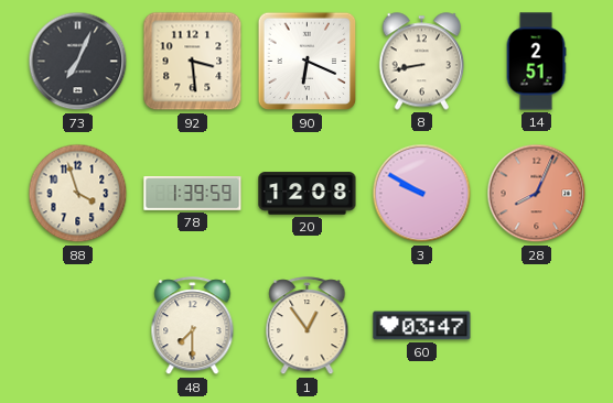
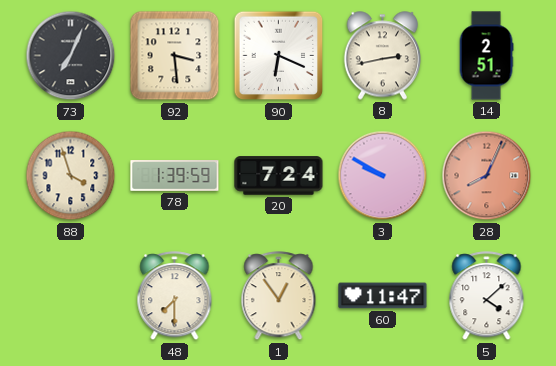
8: 8:43 -> 2:43
20: 12:08 -> 7:24
60: 03:47 -> 11:47
5: none -> 4:08
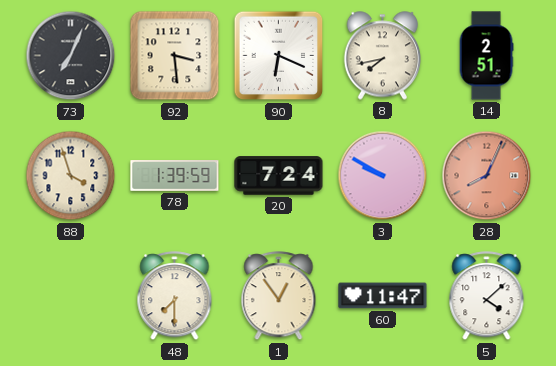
8: 2:43 -> 7:43
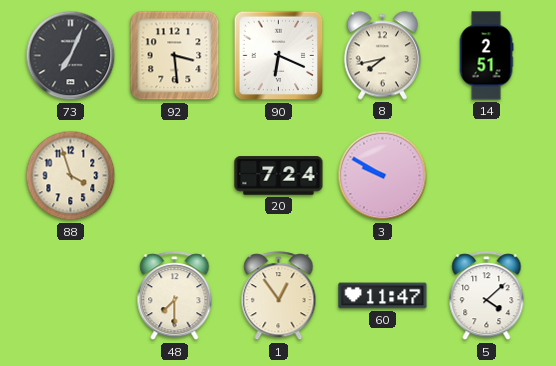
78: 1:39 -> none
28: 8:04 -> none
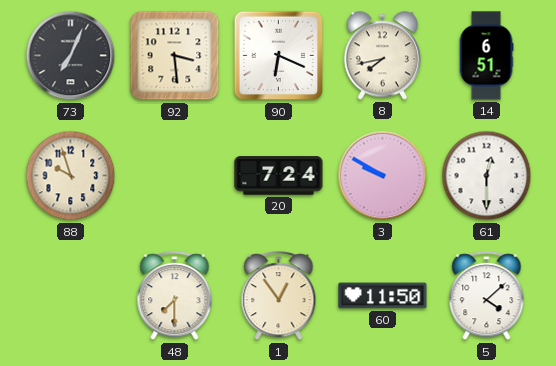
14: 2:51 -> 6:51
88: 3:57 -> 9:57
61: none -> 12:30
60: 11:47 -> 11:50
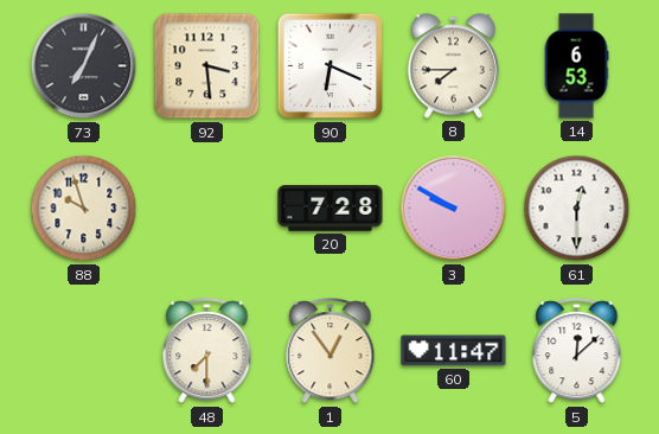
8: 7:43 -> 7:45
14: 6:51 -> 6:53
20: 7:24 -> 7:28
60: 11:50 -> 11:47
5: 4:08 -> 12:08
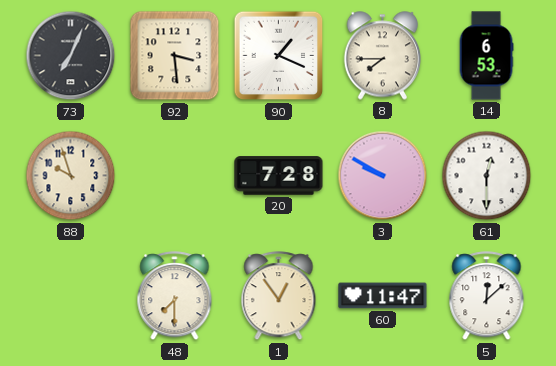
90: 6:19 -> 1:19
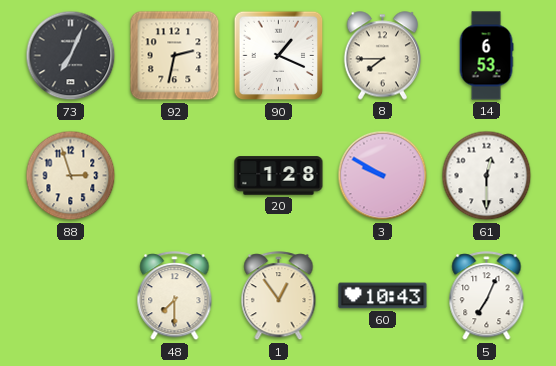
92: 3:29 -> 2:32
88: 9:57 -> 2:57
20: 7:28 -> 1:28
60: 11:47 -> 10:43
5: 12:08 -> 7:04
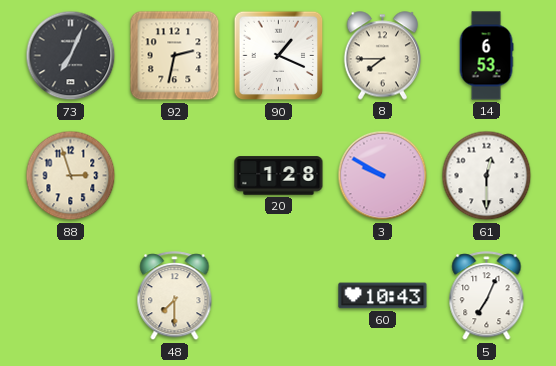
1: 12:54 -> none
